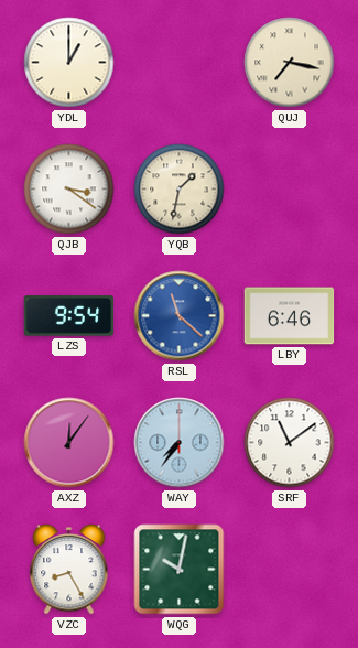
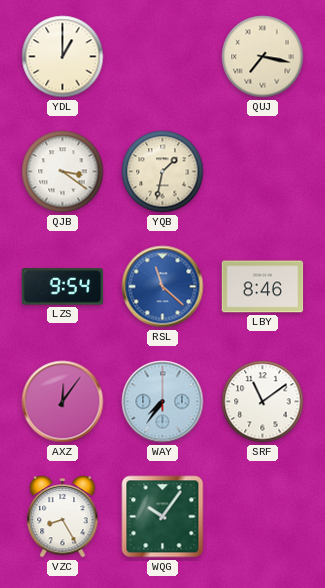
LBY: 6:46 -> 8:46
WQG: 10:02 -> 10:06
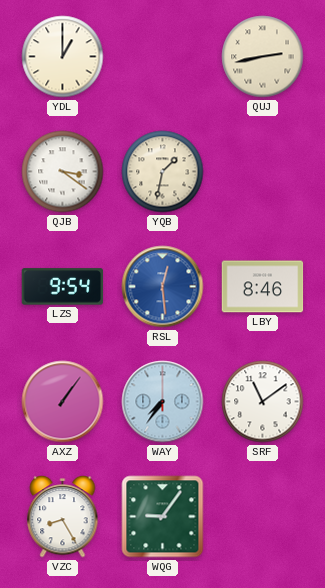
QUJ: 7:17 -> 2:43
RSL: 11:22 -> 12:29
AXZ: 12:06 -> 1:06
WQG: 10:06 -> 9:06
